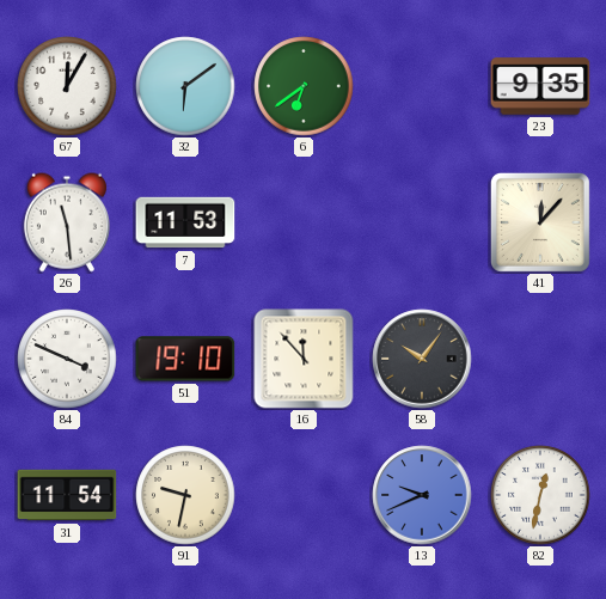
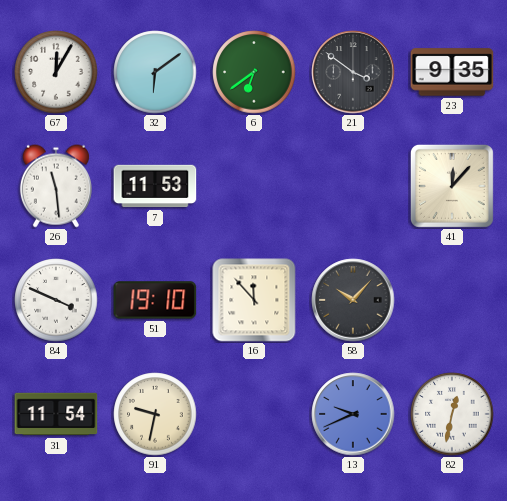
21: none -> 3:51
58: 10:06 -> 10:07
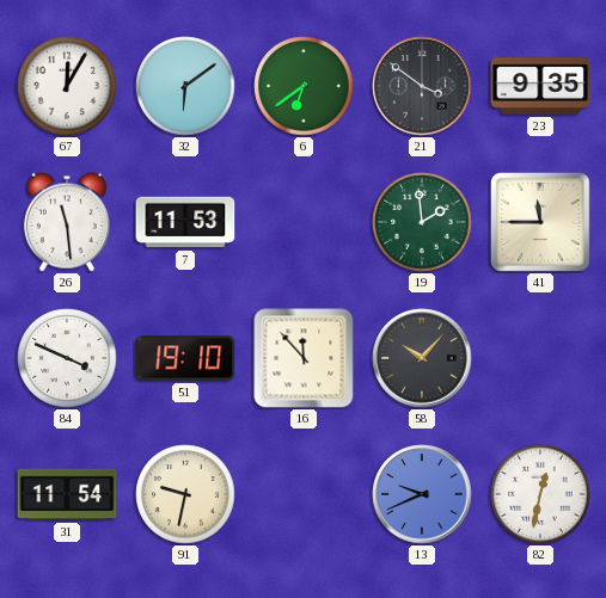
19: none -> 1:59
41: 12:07 -> 11:45
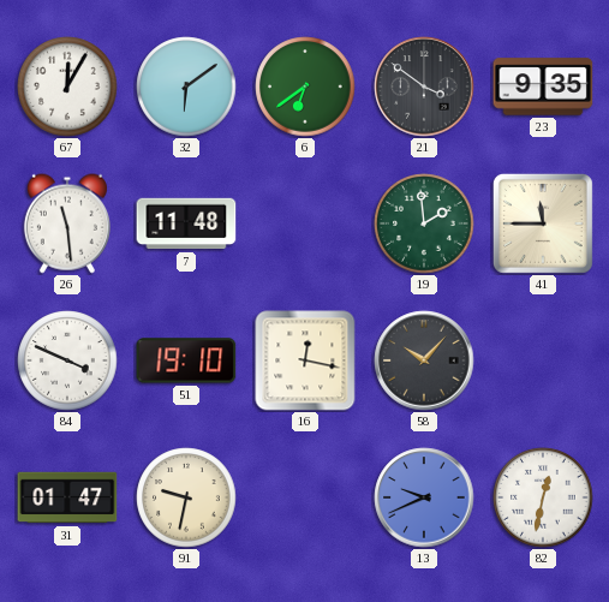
7: 11:53 -> 11:48
16: 11:53 -> 12:17
31: 11:54 -> 01:47
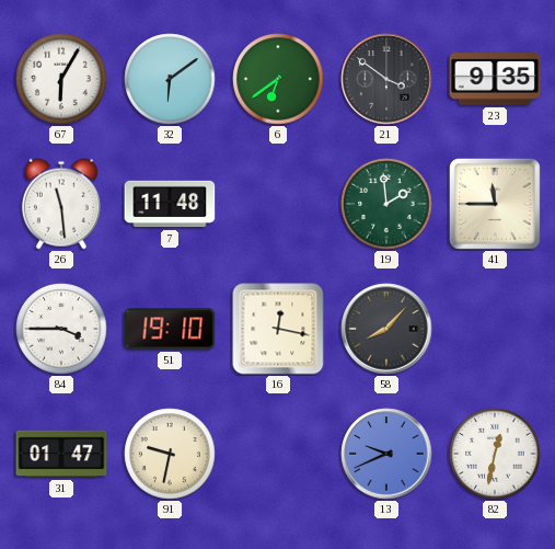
67: 12:05 -> 6:05
84: 3:49 -> 3:45
58: 10:07 -> 8:07
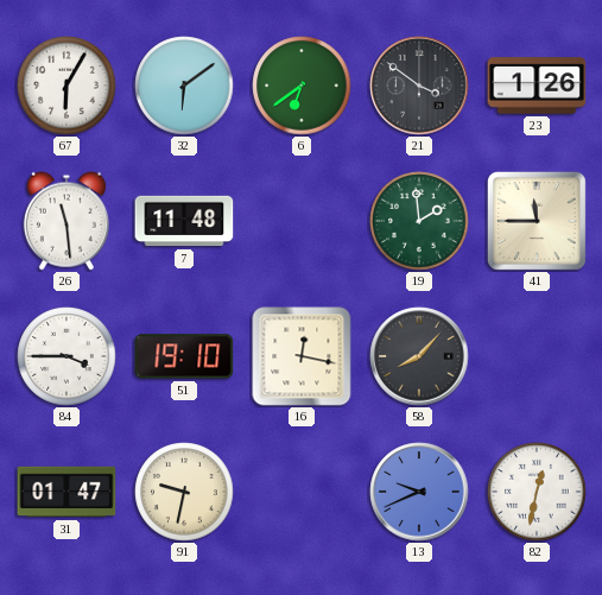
23: 9:35 -> 1:26
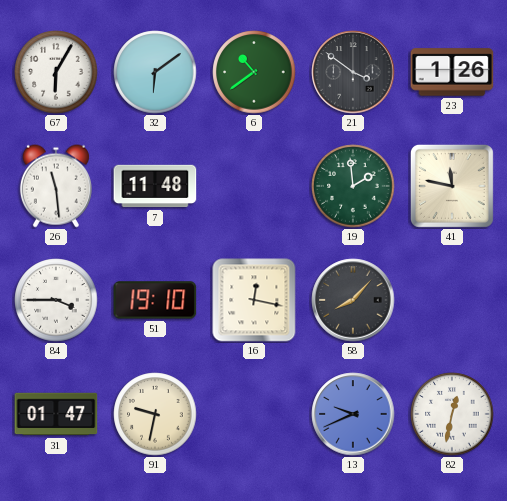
6: 6:39 -> 10:39
41: 11:45 -> 11:47
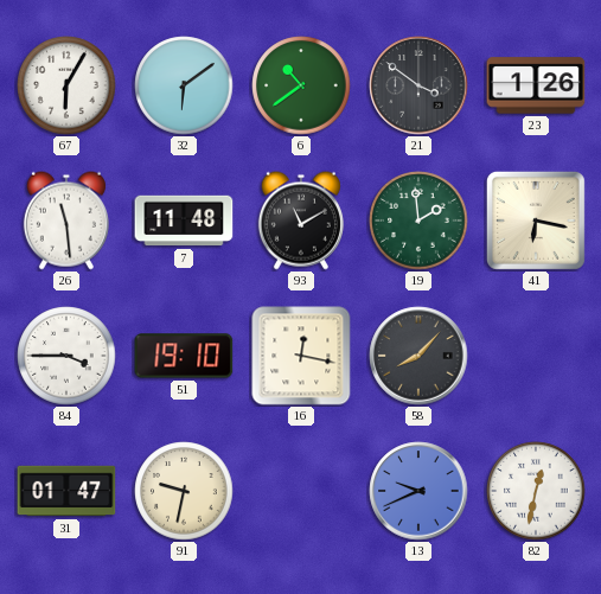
93: none -> 11:10
41: 11:47 -> 6:17
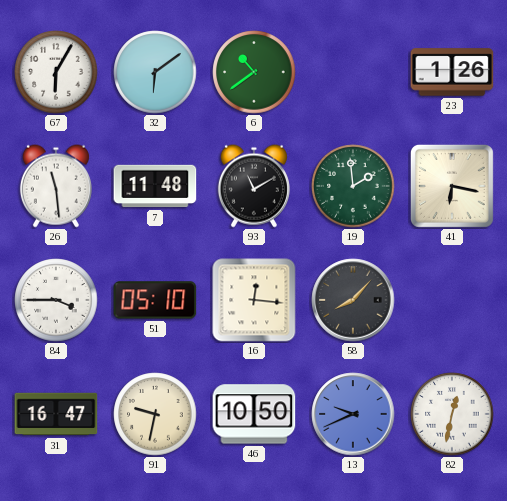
21: 3:51 -> none
51: 19:10 -> 05:10
16: 12:17 -> 12:16
31: 01:47 -> 16:47
46: none -> 10:50
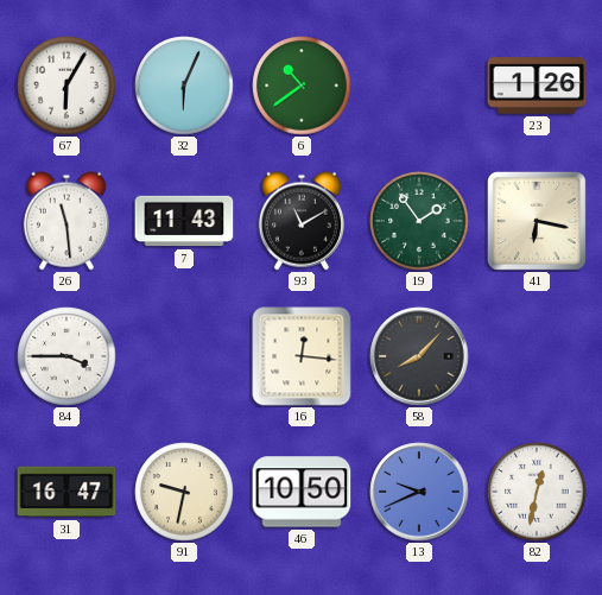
32: 6:09 -> 6:04
7: 11:48 -> 11:43
19: 1:59 -> 1:54
51: 05:10 -> none
